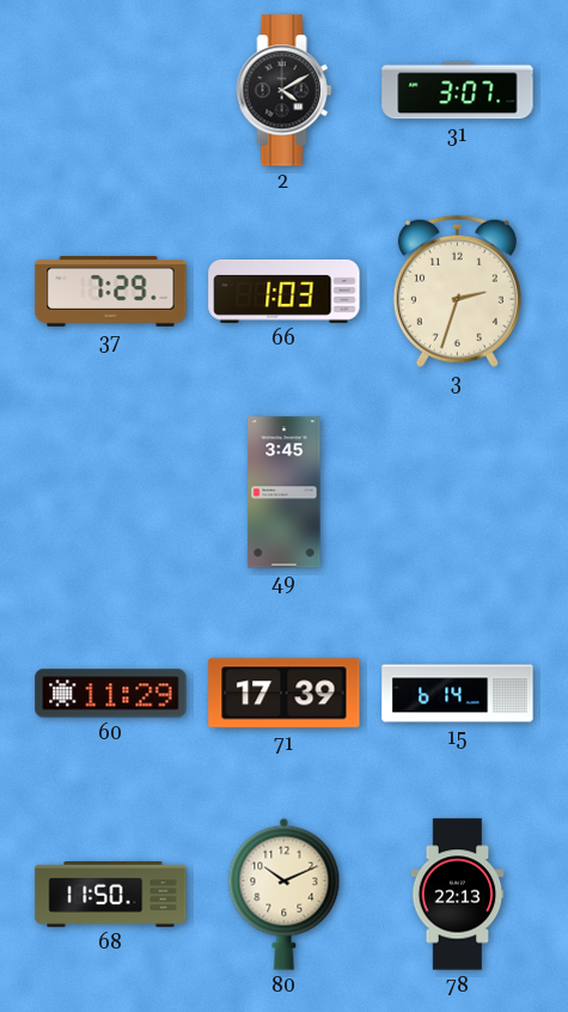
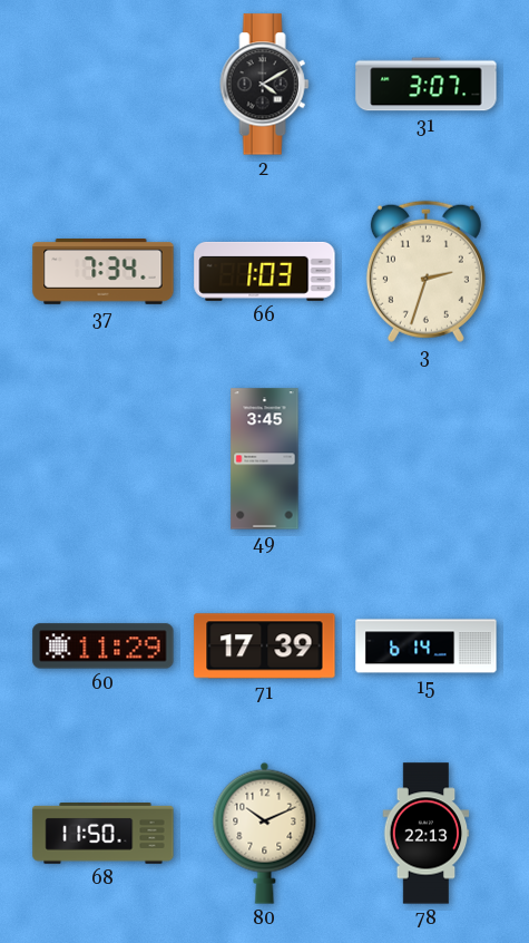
37: 7:29 -> 7:34
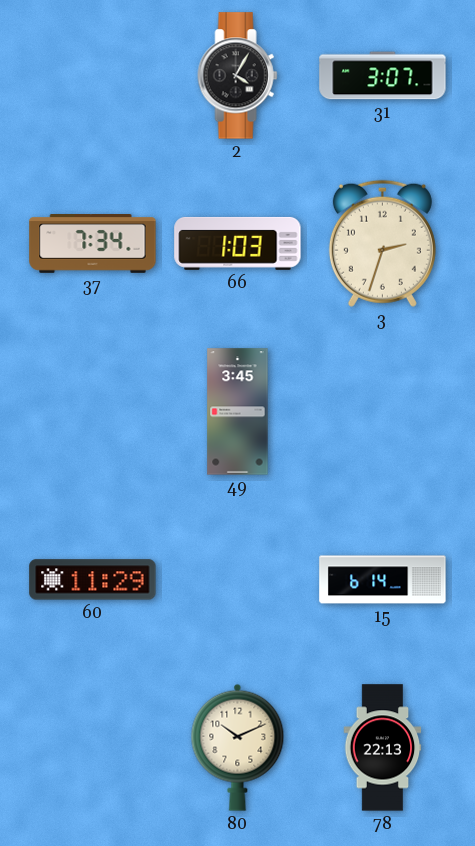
2: 4:10 -> 4:05
71: 17:39 -> none
68: 11:50 -> none
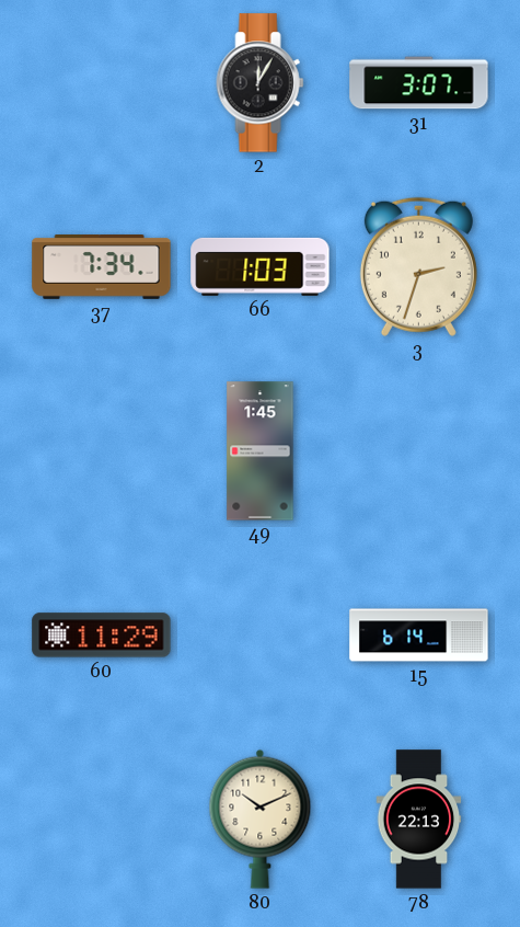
2: 4:05 -> 12:05
49: 3:45 -> 1:45
